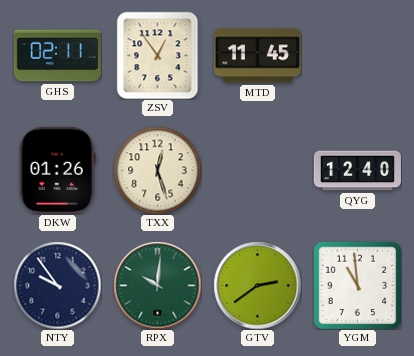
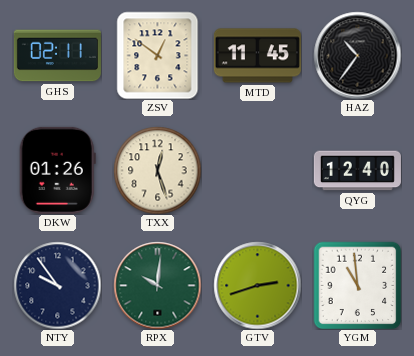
ZSV: 12:54 -> 12:51
HAZ: none -> 10:36
GTV: 2:39 -> 2:42
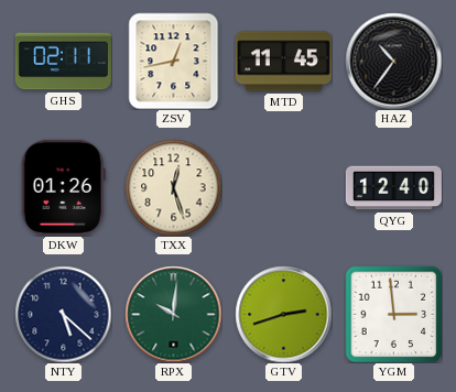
ZSV: 12:51 -> 12:43
NTY: 9:54 -> 5:22
YGM: 10:59 -> 2:59
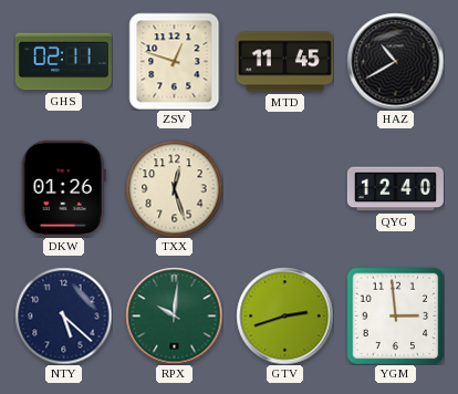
ZSV: 12:43 -> 12:48
HAZ: 10:36 -> 10:40
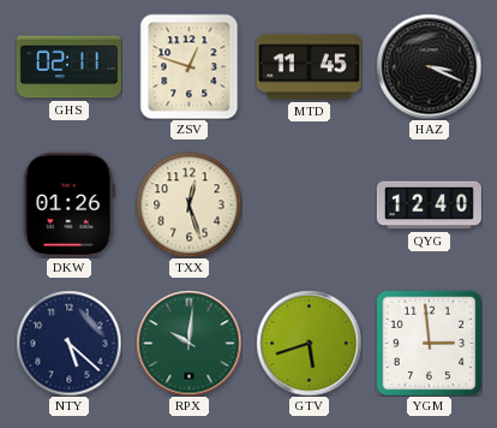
HAZ: 10:40 -> 3:19
GTV: 2:42 -> 5:42
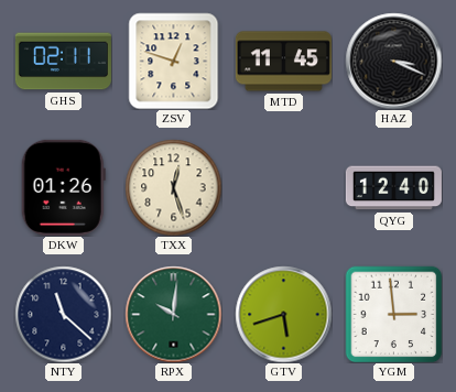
NTY: 5:22 -> 11:22
